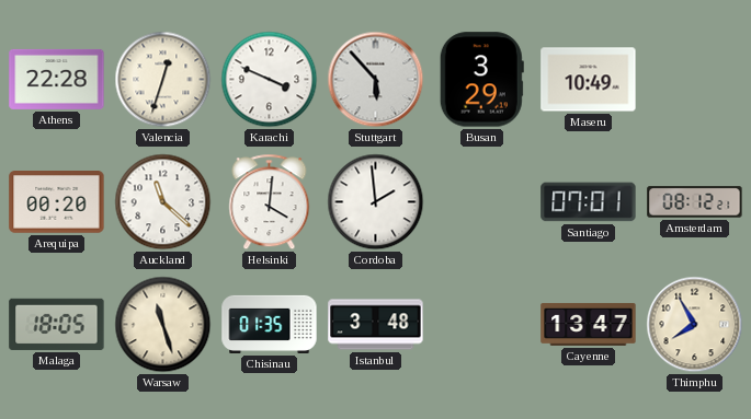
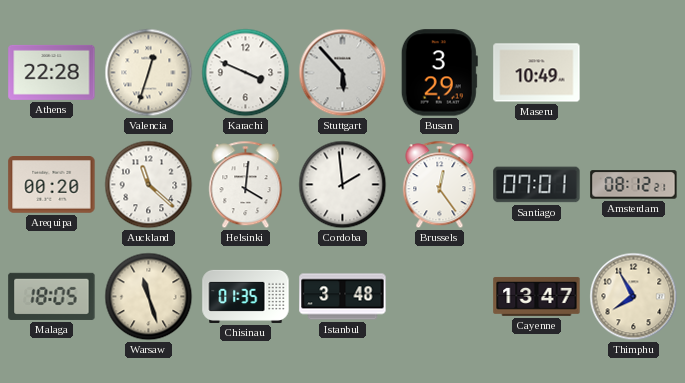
Brussels: none -> 12:24
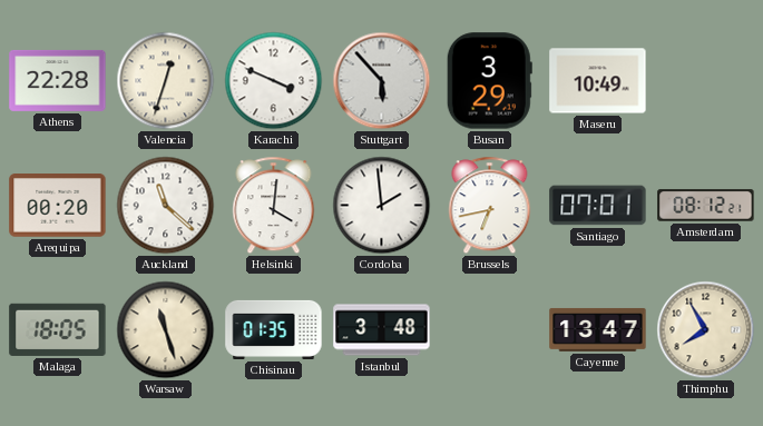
Brussels: 12:24 -> 6:43
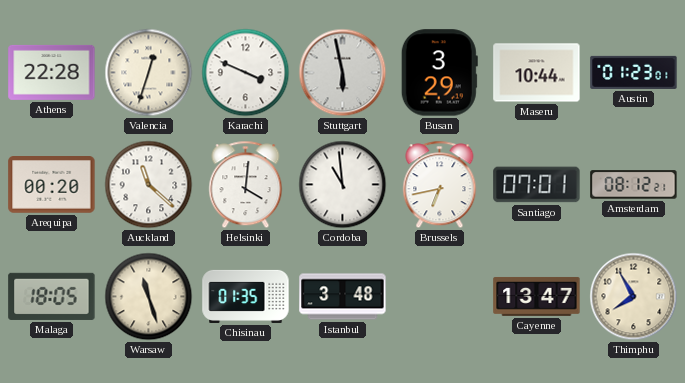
Stuttgart: 5:53 -> 5:58
Maseru: 10:49 -> 10:44
Austin: none -> 01:23
Cordoba: 1:59 -> 10:59
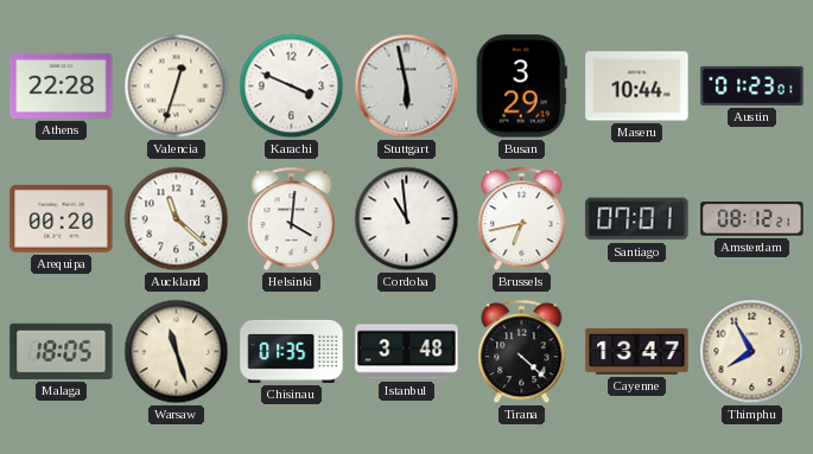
Tirana: none -> 4:22
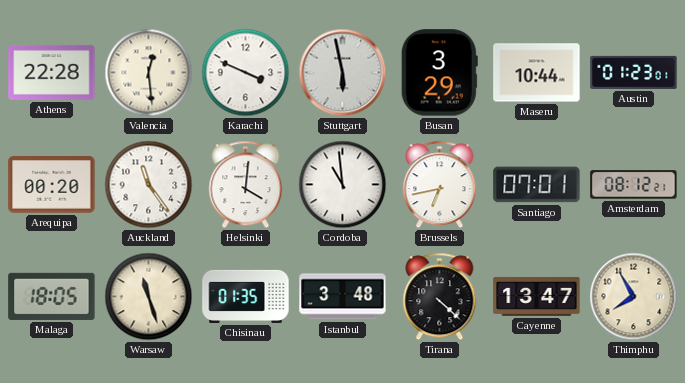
Valencia: 12:33 -> 12:29
Auckland: 11:22 -> 11:24
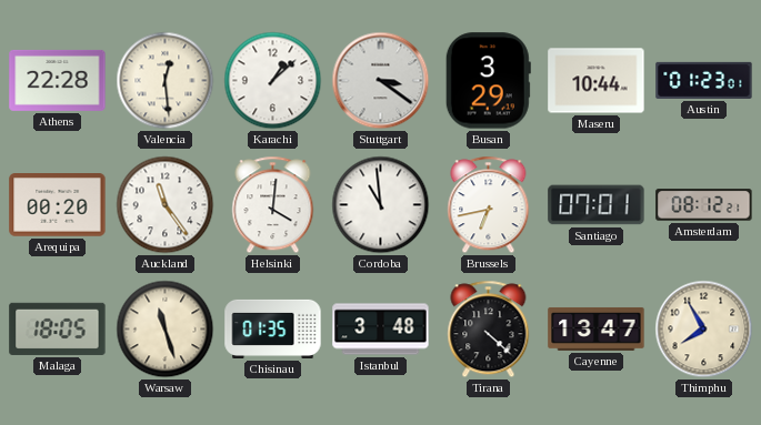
Karachi: 3:49 -> 1:08
Stuttgart: 5:58 -> 3:21
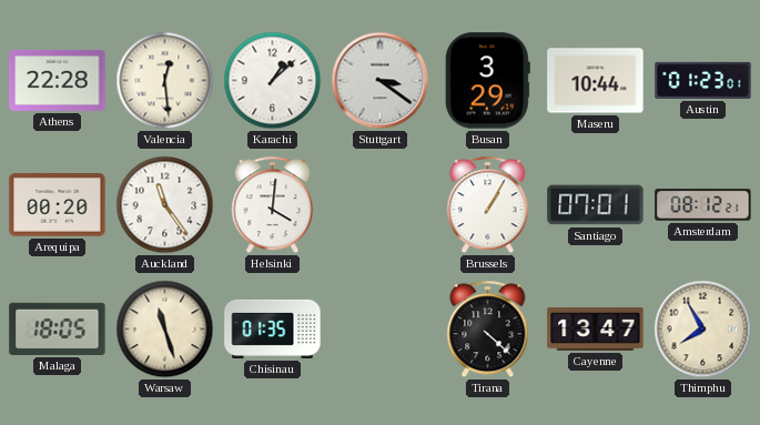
Cordoba: 10:59 -> none
Brussels: 6:43 -> 1:05
Istanbul: 3:48 -> none
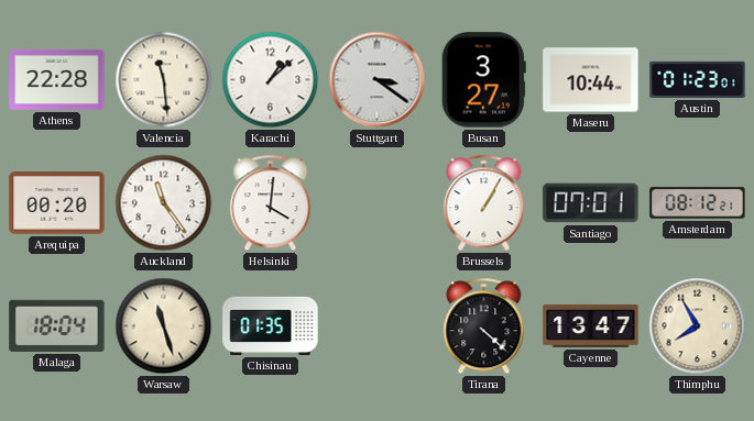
Valencia: 12:29 -> 11:29
Busan: 3:29 -> 3:27
Malaga: 18:05 -> 18:04
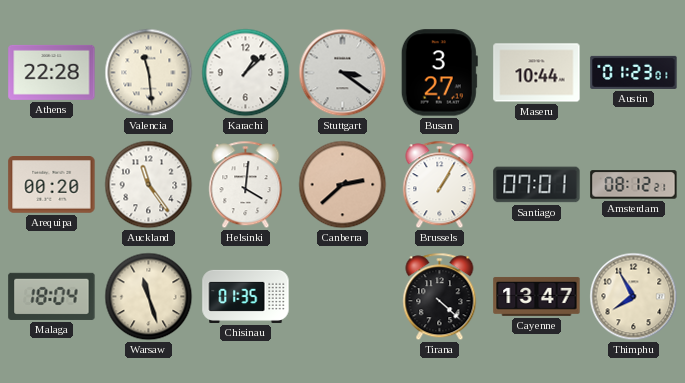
Canberra: none -> 2:38
